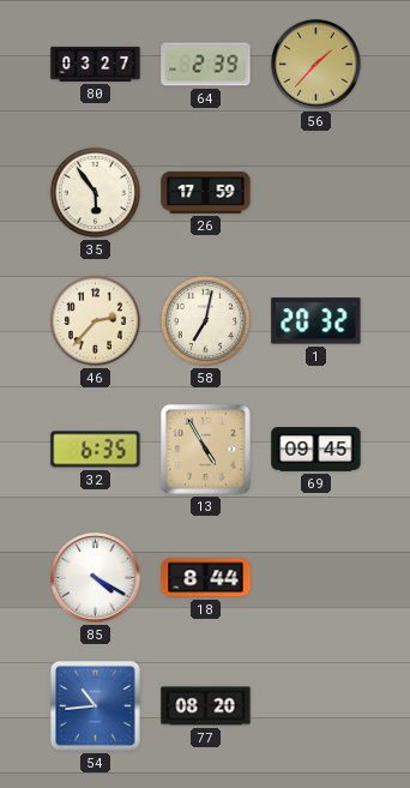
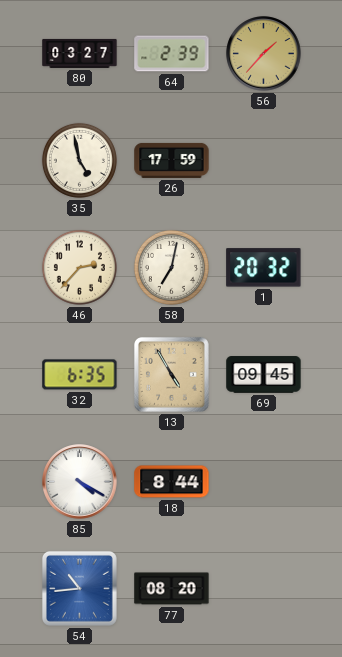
35: 5:54 -> 4:58
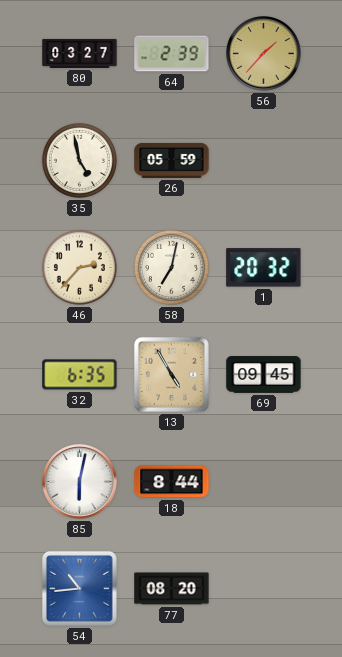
26: 17:59 -> 05:59
85: 4:20 -> 6:02
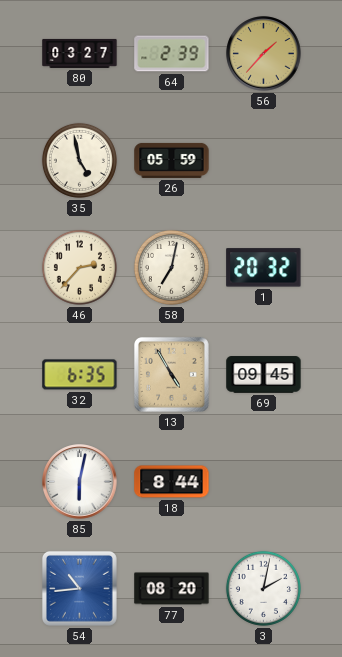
3: none -> 2:02
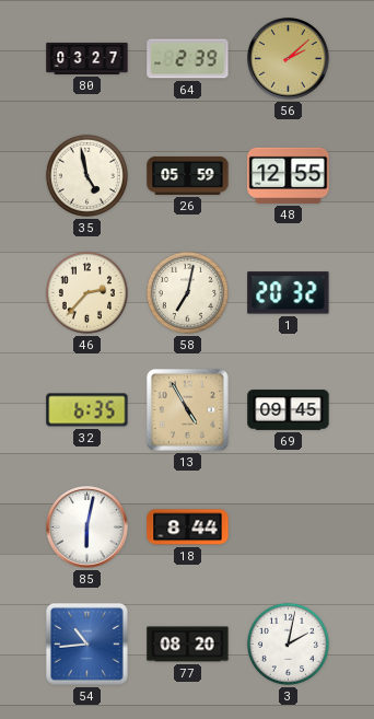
56: 1:37 -> 2:08
48: none -> 12:55
